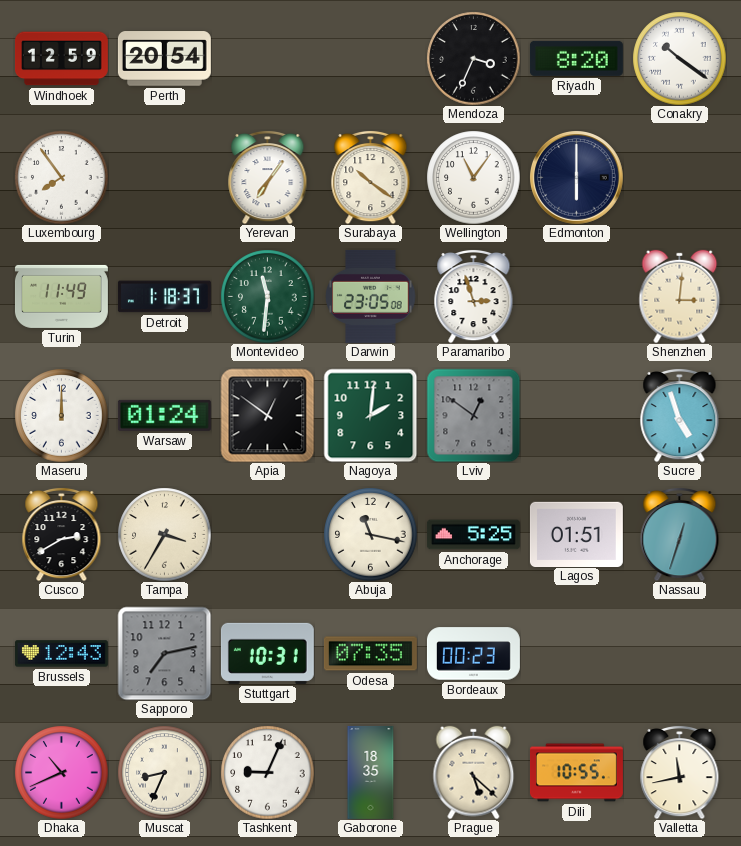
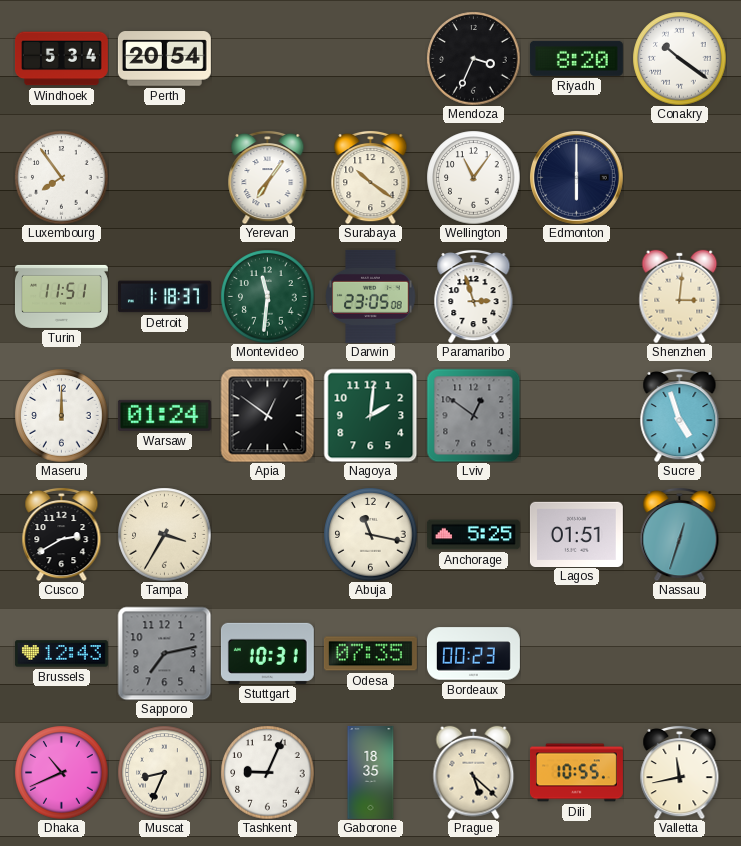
Windhoek: 12:59 -> 5:34
Turin: 11:49 -> 11:51
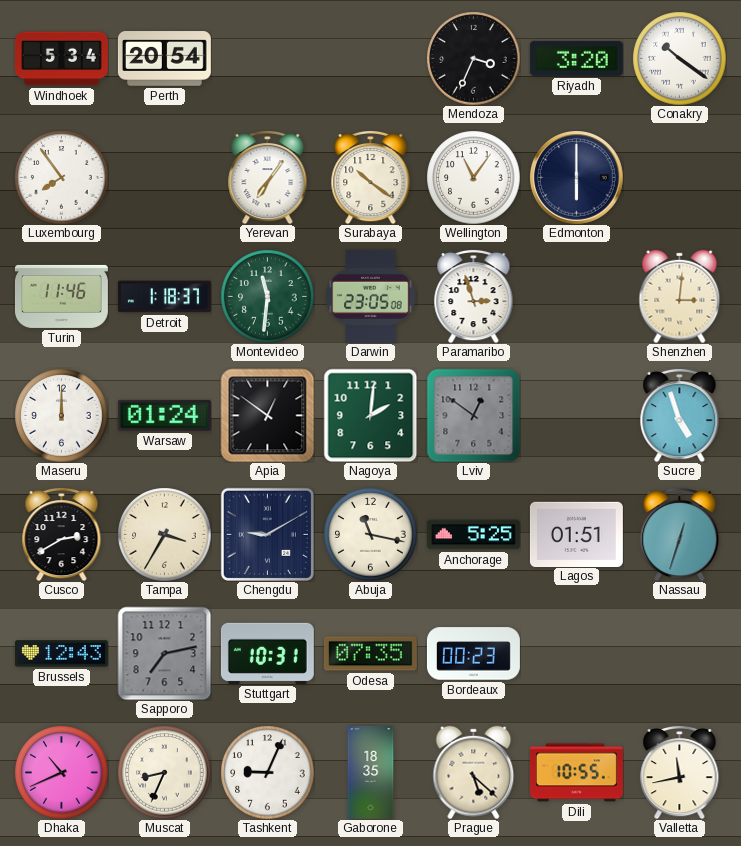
Riyadh: 8:20 -> 3:20
Turin: 11:51 -> 11:46
Chengdu: none -> 9:10
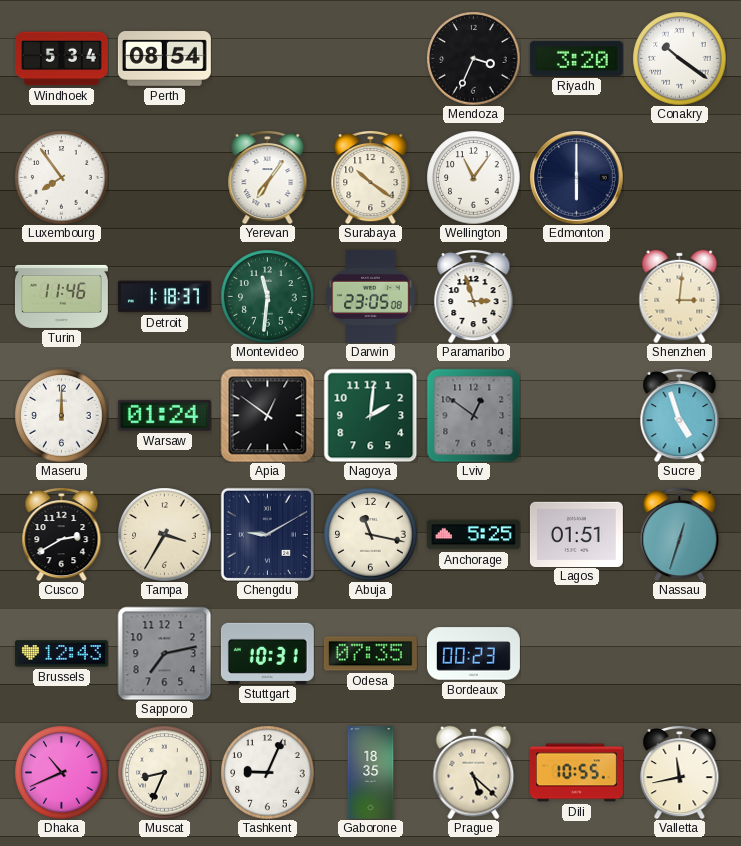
Perth: 20:54 -> 08:54
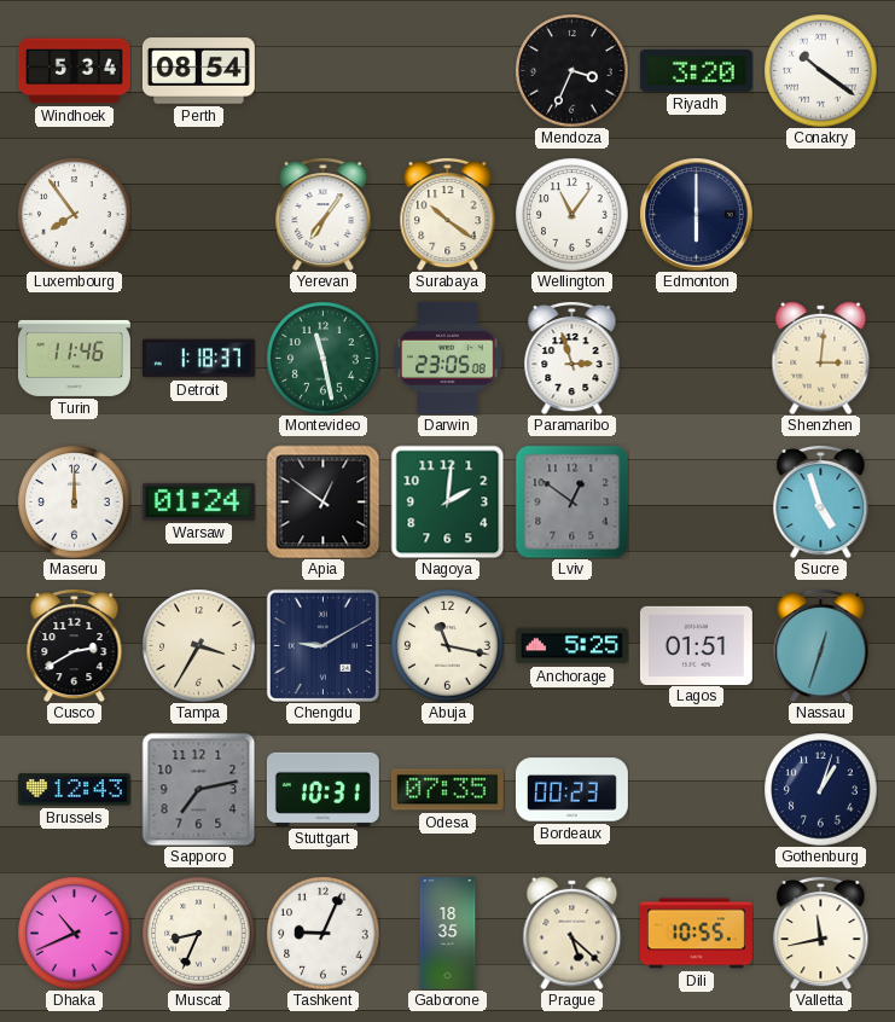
Montevideo: 11:31 -> 11:28
Gothenburg: none -> 1:03
